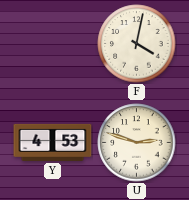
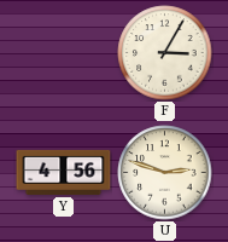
F: 4:02 -> 3:05
Y: 4:53 -> 4:56
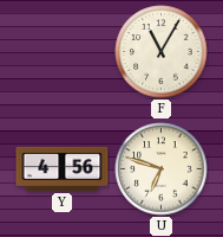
F: 3:05 -> 11:05
U: 2:48 -> 6:48
